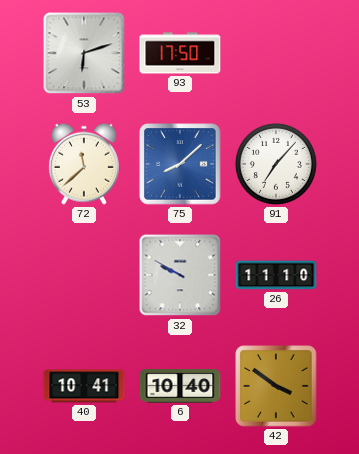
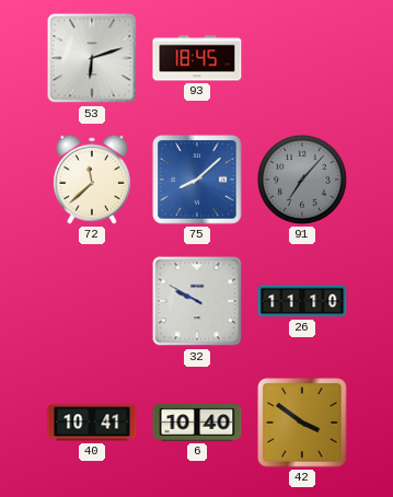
93: 17:50 -> 18:45
91 dial: white -> grey
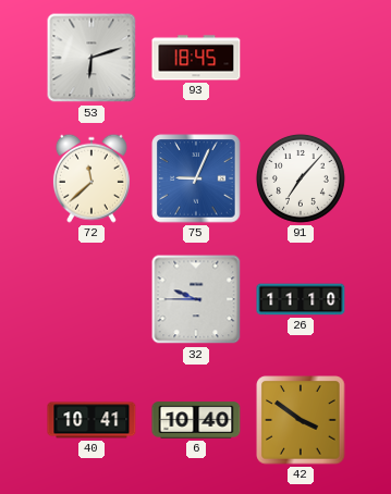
75: 8:08 -> 9:04
91 dial: grey -> white
32: 9:50 -> 9:45
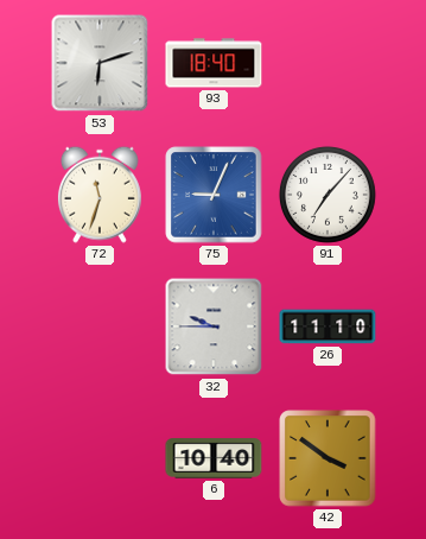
93: 18:45 -> 18:40
72: 11:38 -> 11:33
40: 10:41 -> none
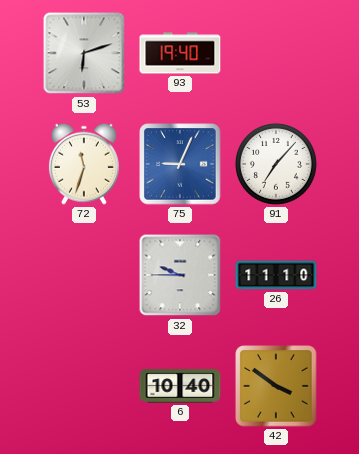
93: 18:40 -> 19:40
